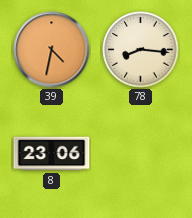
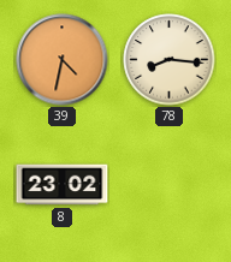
8: 23:06 -> 23:02
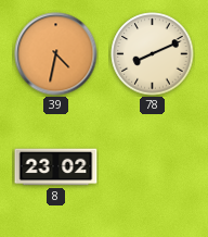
78: 8:16 -> 8:11
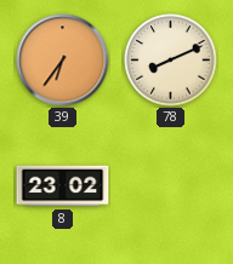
39: 4:32 -> 6:36
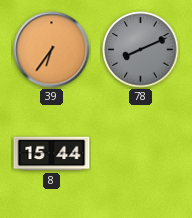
78 dial: cream -> grey
8: 23:02 -> 15:44
